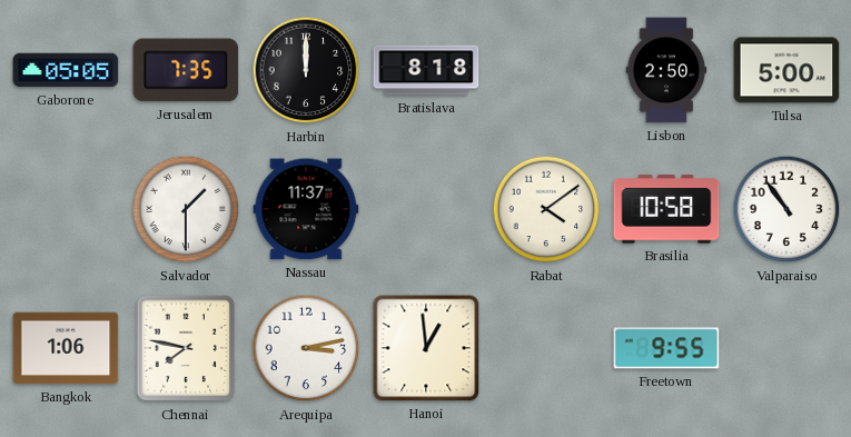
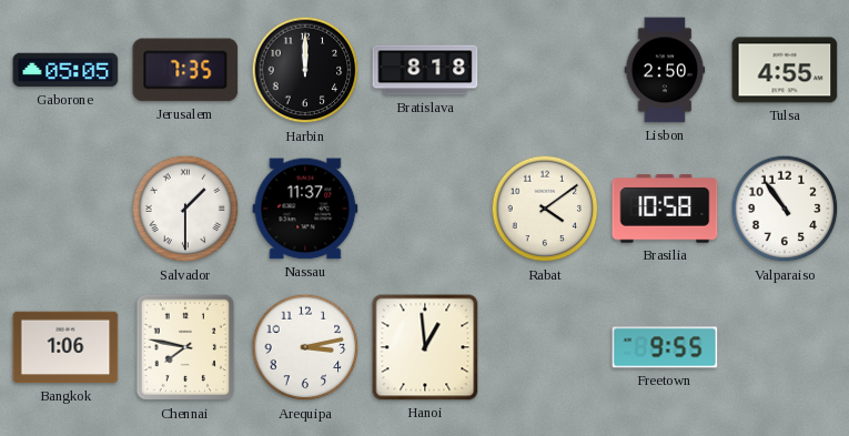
Tulsa: 5:00 -> 4:55
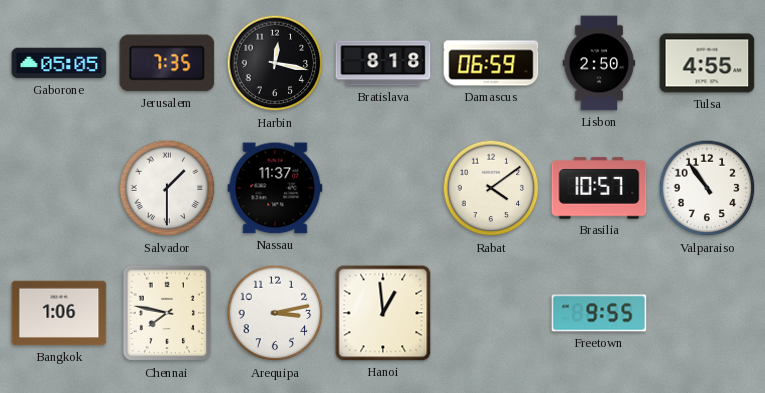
Harbin: 12:00 -> 12:17
Damascus: none -> 06:59
Brasilia: 10:58 -> 10:57
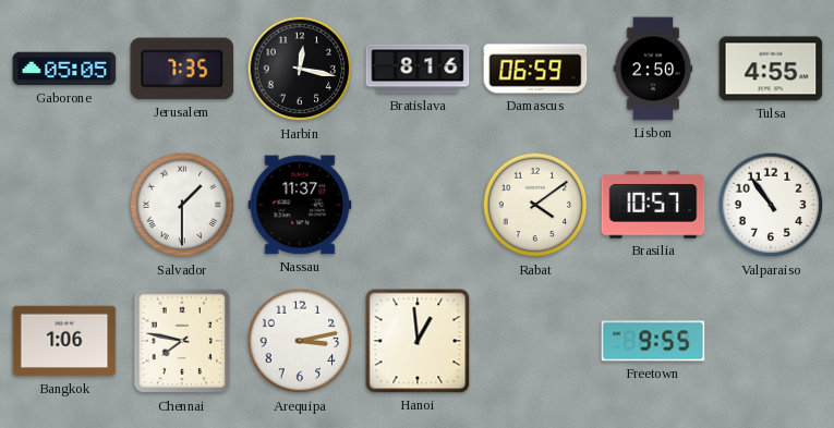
Bratislava: 8:18 -> 8:16
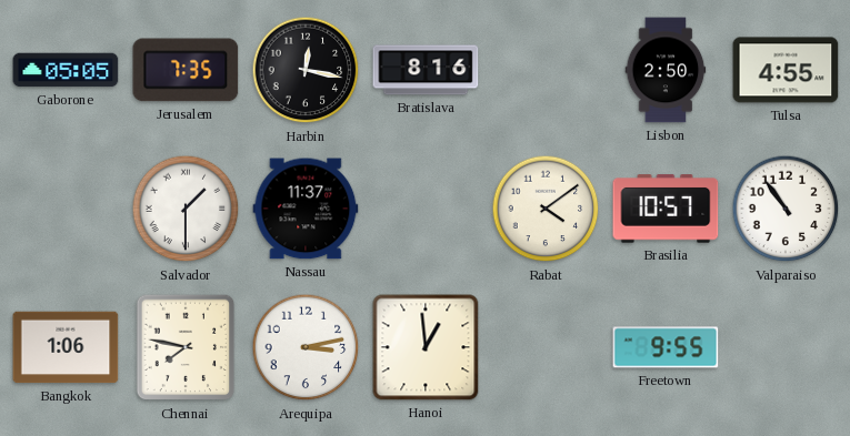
Damascus: 06:59 -> none
